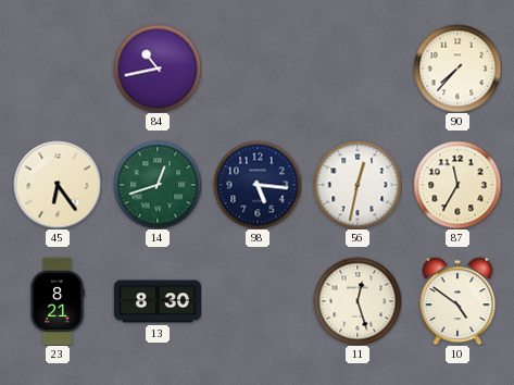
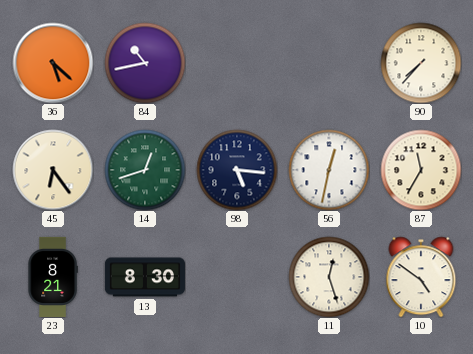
36: none -> 5:22
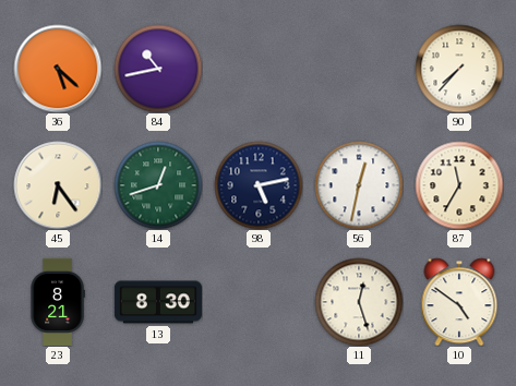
98: 5:16 -> 5:13
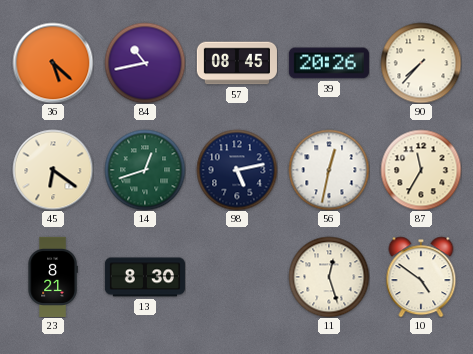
57: none -> 08:45
39: none -> 20:26
45: 6:24 -> 6:21
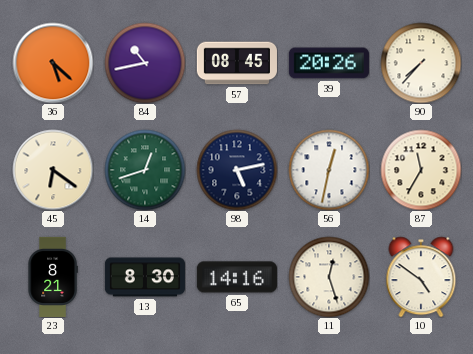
65: none -> 14:16
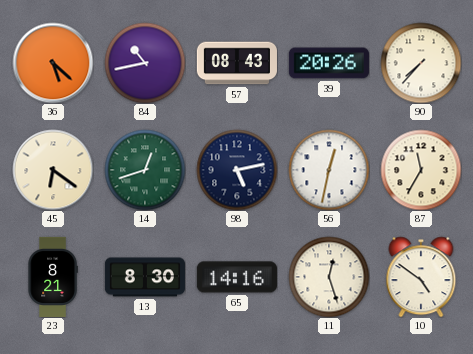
57: 08:45 -> 08:43
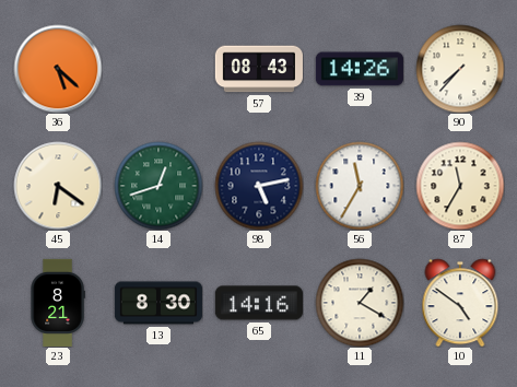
84: 10:43 -> none
39: 20:26 -> 14:26
56: 12:32 -> 11:35
11: 12:27 -> 1:20
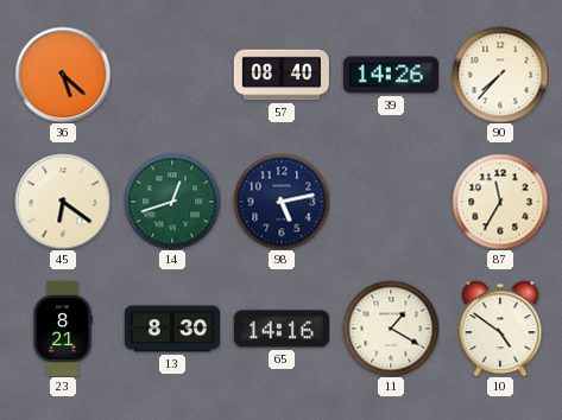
57: 08:43 -> 08:40
56: 11:35 -> none
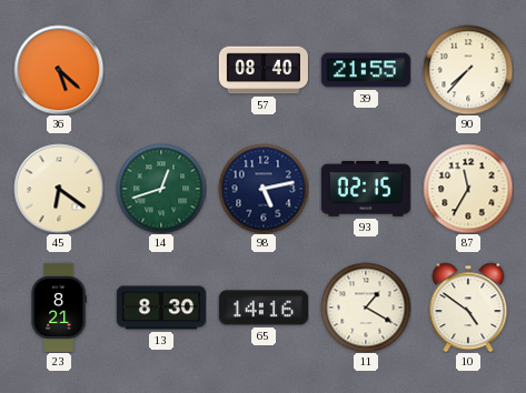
39: 14:26 -> 21:55
93: none -> 02:15
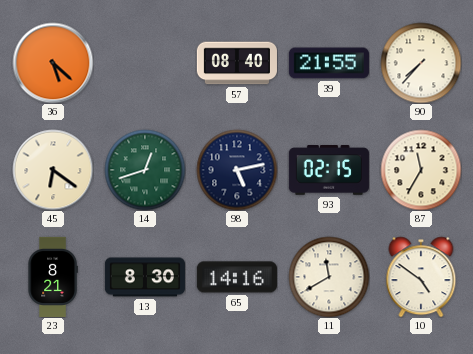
11: 1:20 -> 11:40
